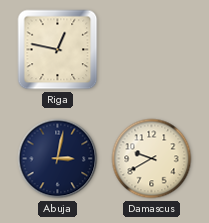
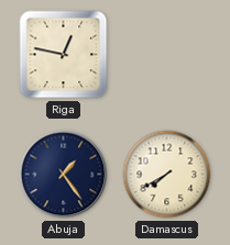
Abuja: 3:02 -> 1:24
Damascus: 9:40 -> 7:40
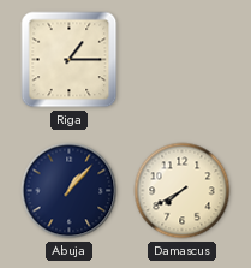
Riga: 12:47 -> 1:15
Abuja: 1:24 -> 1:07
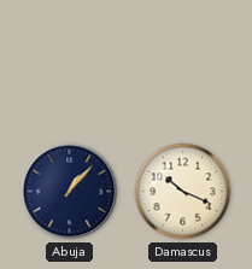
Riga: 1:15 -> none
Damascus: 7:40 -> 10:19
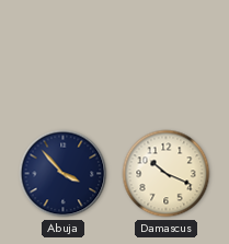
Abuja: 1:07 -> 3:53
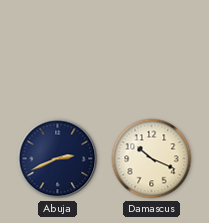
Abuja: 3:53 -> 2:41
